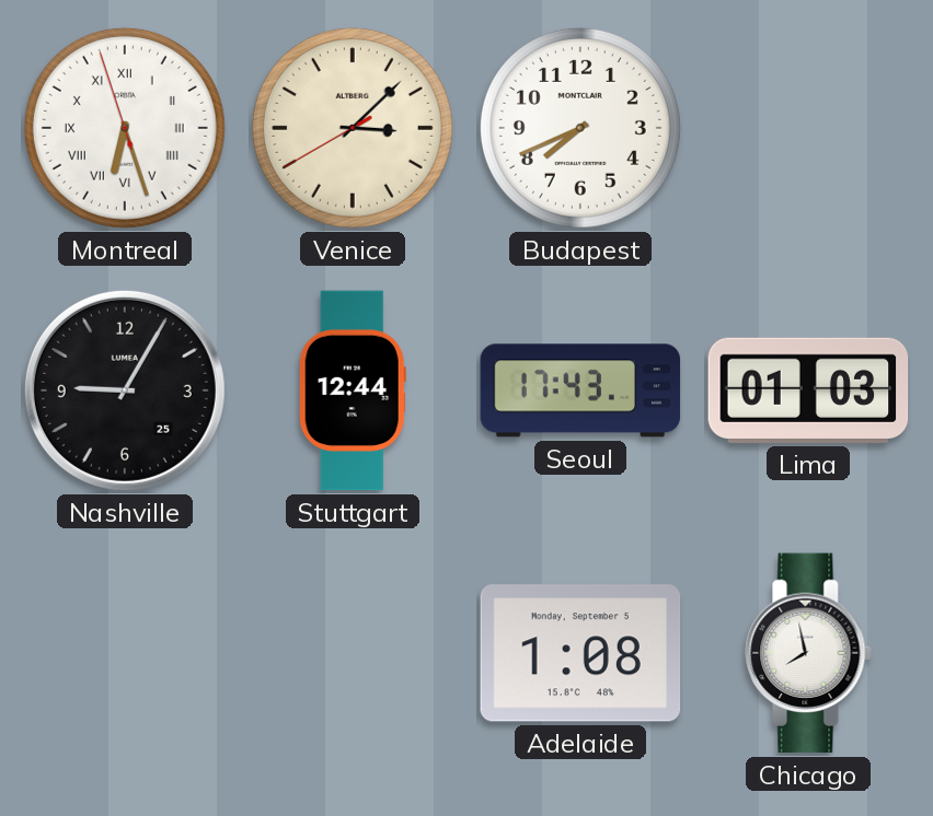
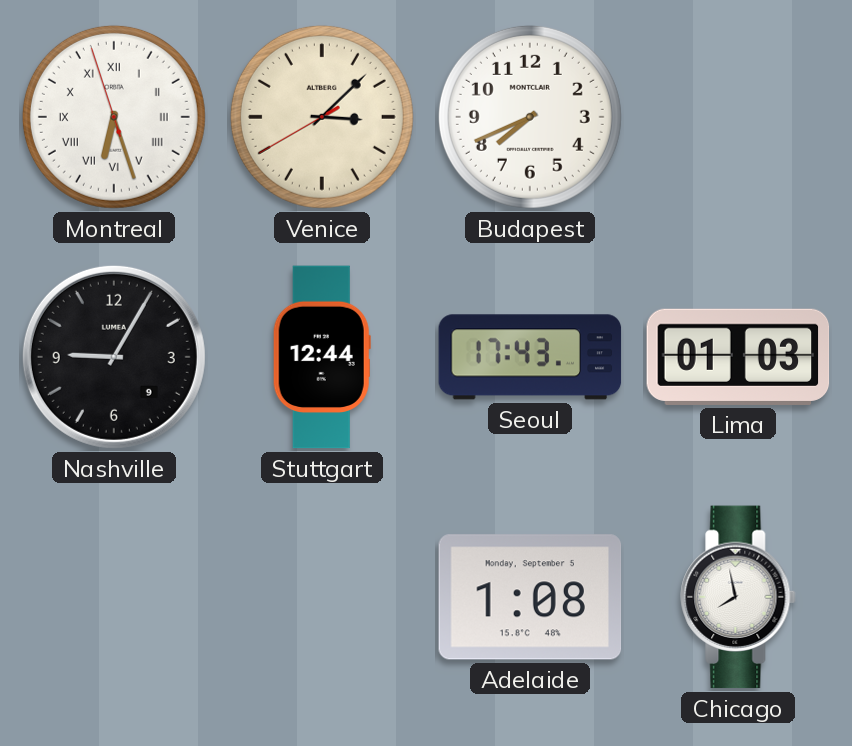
Nashville date: 25 -> 9
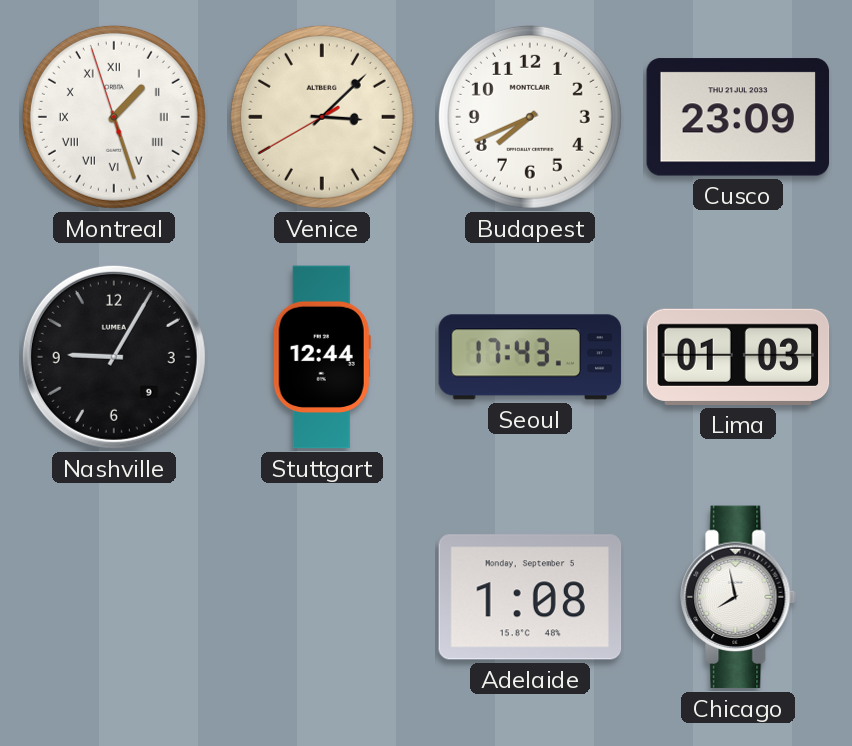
Montreal: 6:26 -> 1:26
Cusco: none -> 23:09
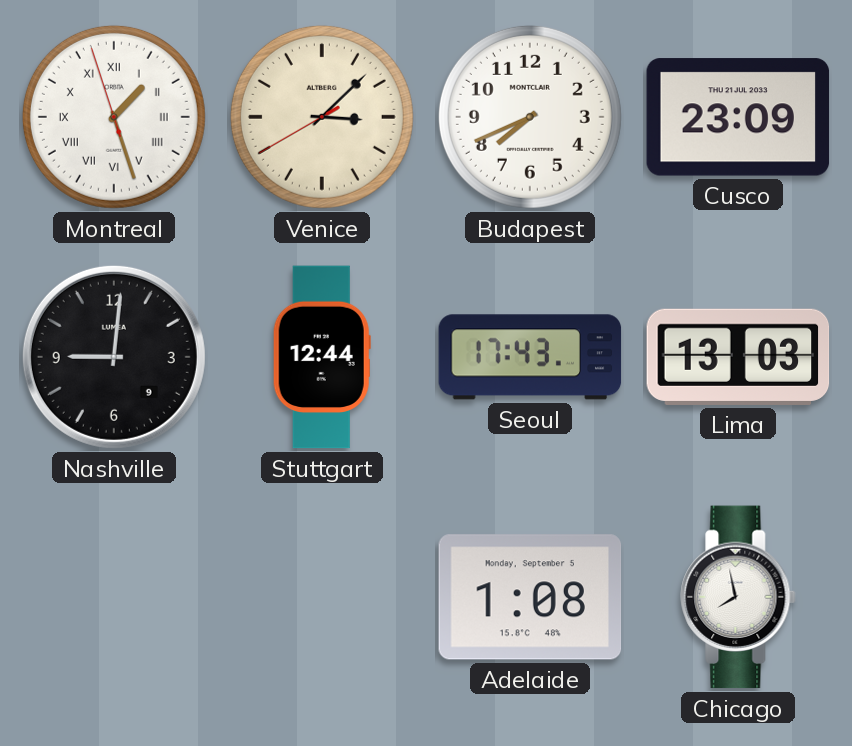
Nashville: 9:05 -> 9:01
Lima: 01:03 -> 13:03
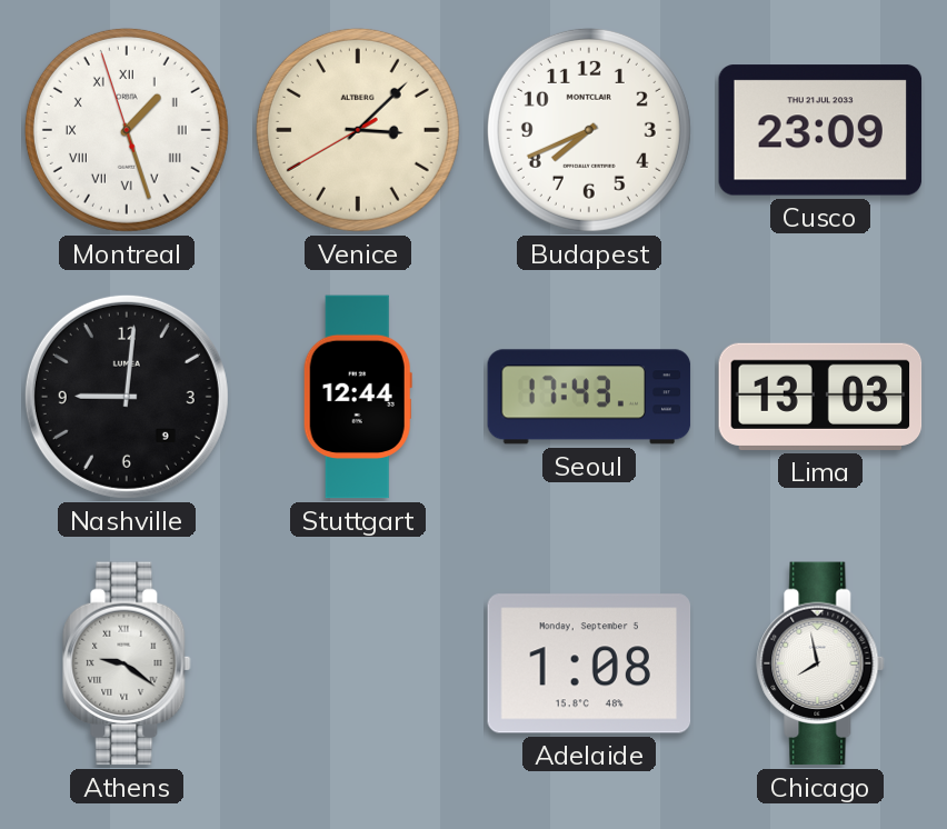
Athens: none -> 9:21
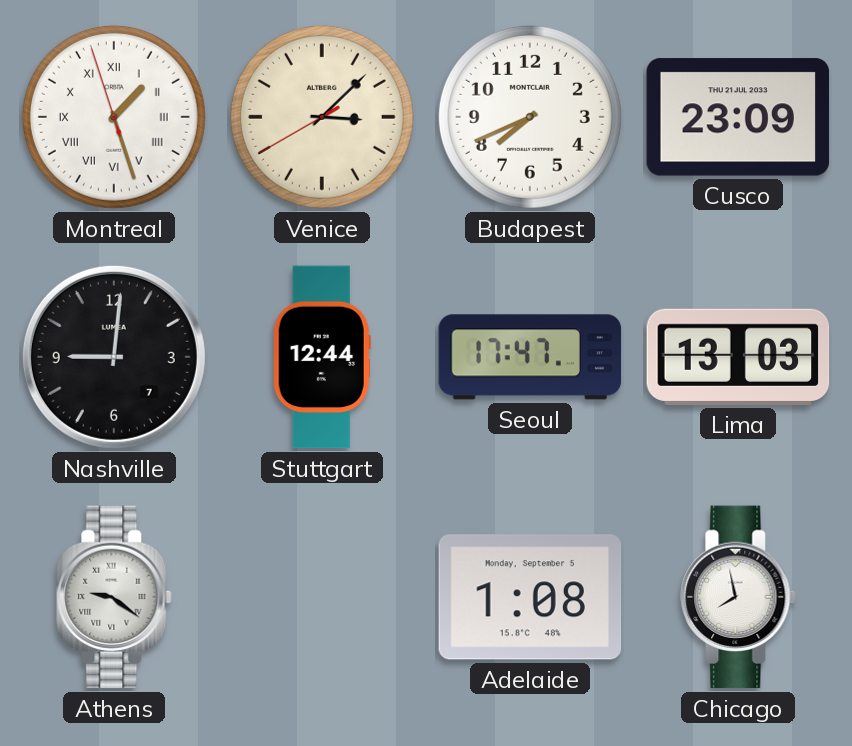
Nashville date: 9 -> 7
Seoul: 17:43 -> 17:47
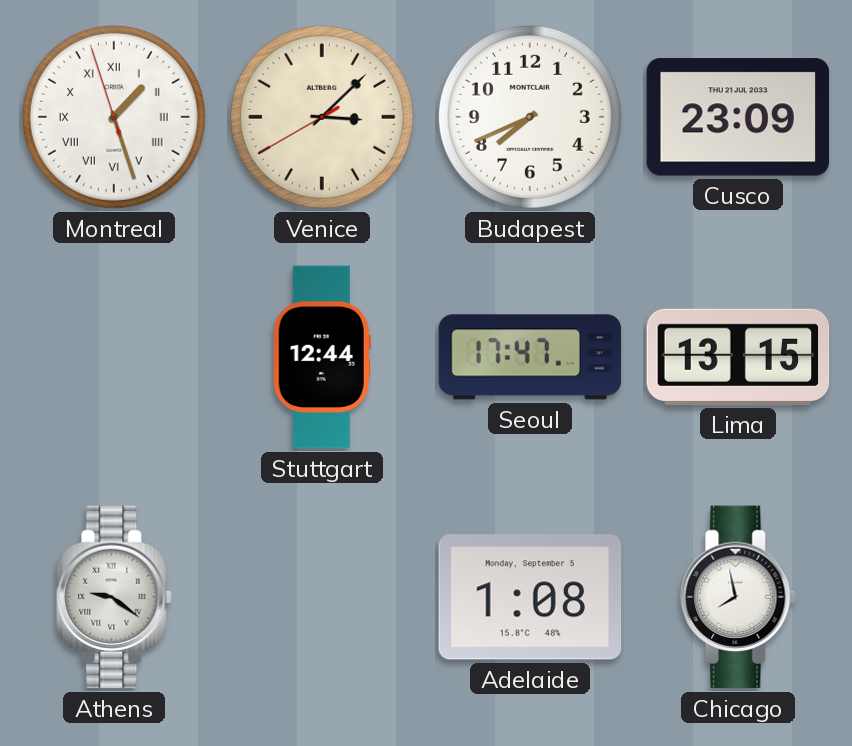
Nashville: 9:01 -> none
Lima: 13:03 -> 13:15
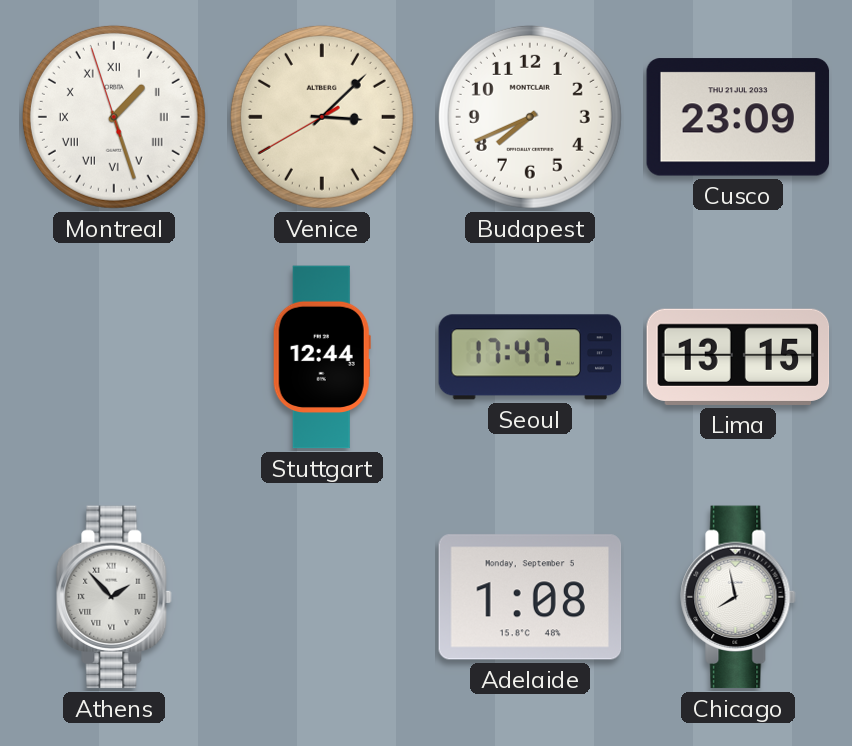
Athens: 9:21 -> 1:53
